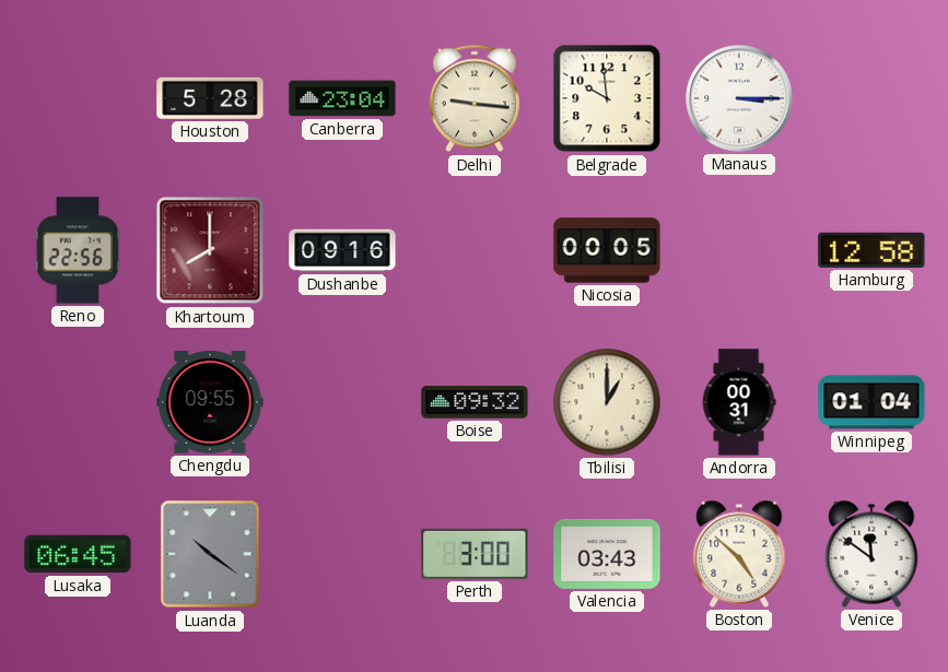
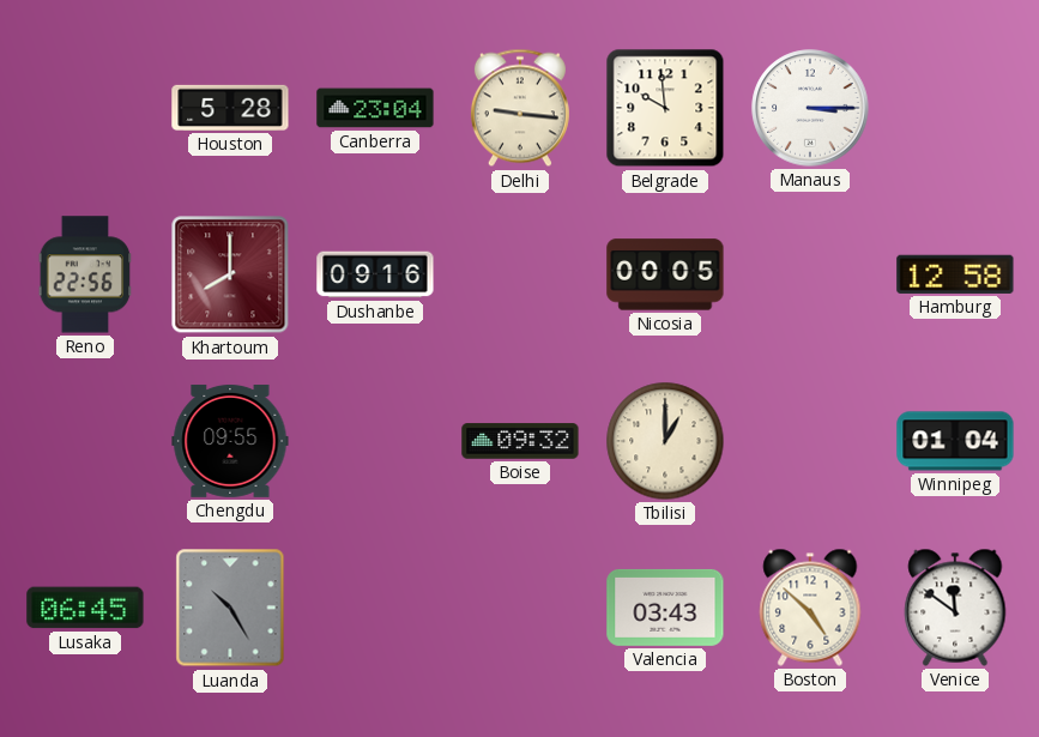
Andorra: 00:31 -> none
Luanda: 10:21 -> 10:25
Perth: 3:00 -> none
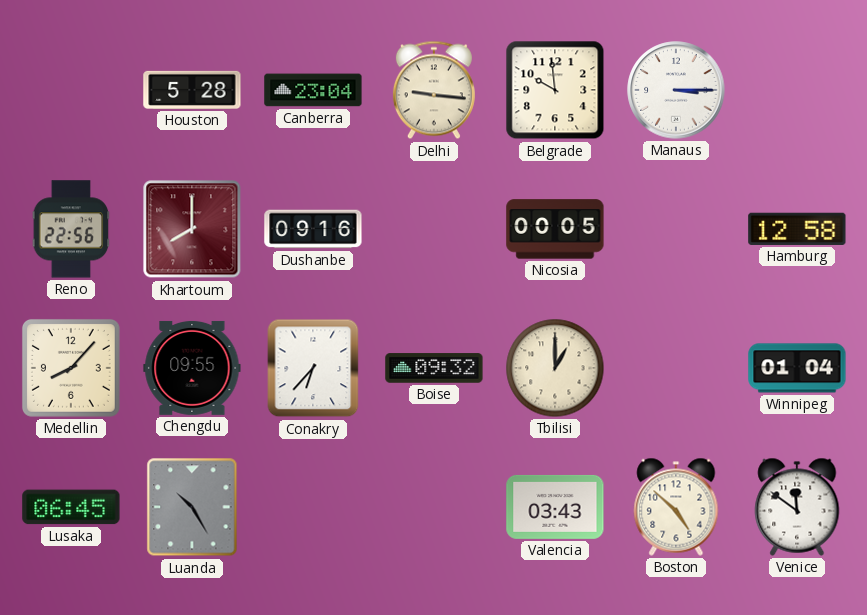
Medellin: none -> 8:07
Conakry: none -> 6:37
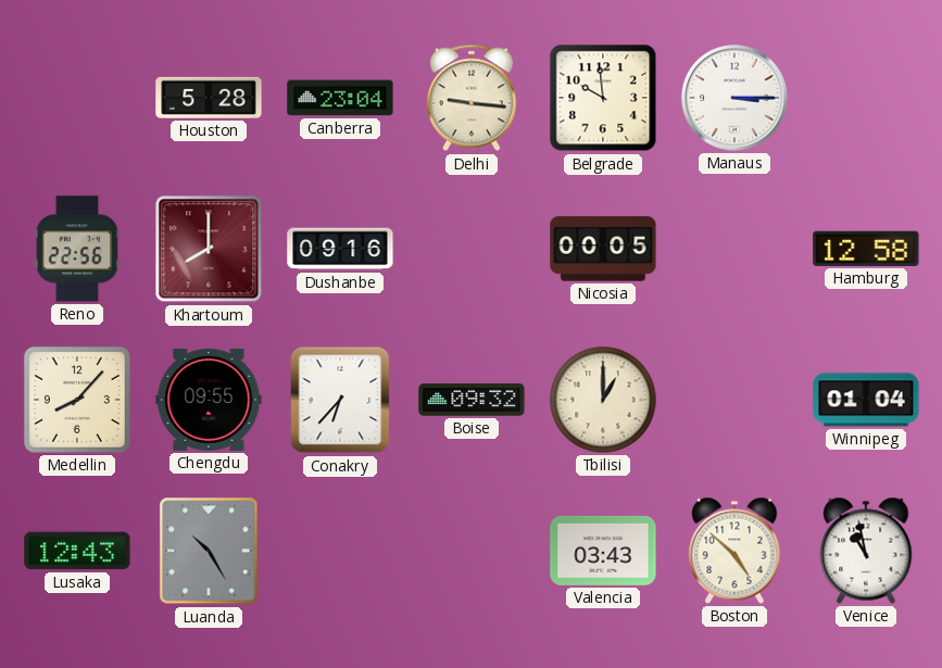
Lusaka: 06:45 -> 12:43
Venice: 11:51 -> 10:58
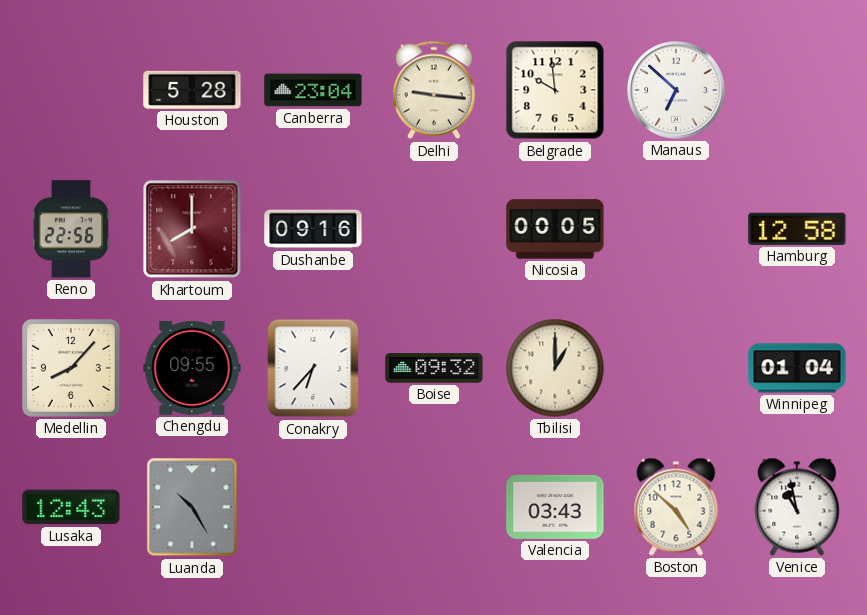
Manaus: 3:15 -> 6:52
